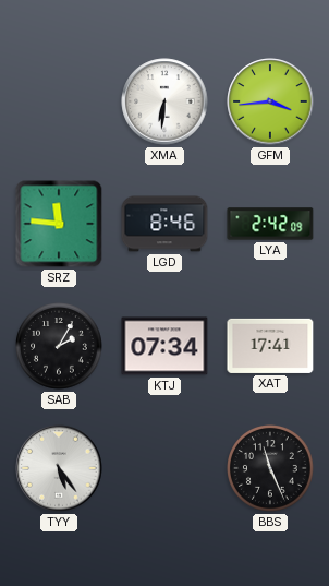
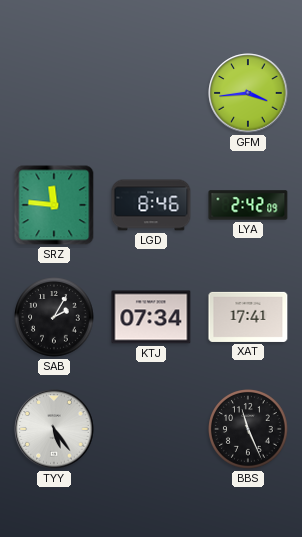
XMA: 6:31 -> none
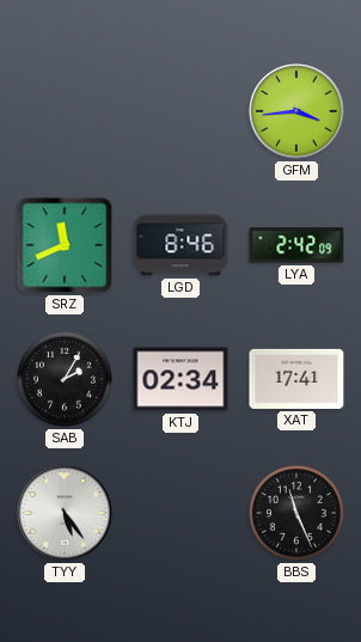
SRZ: 11:46 -> 11:41
KTJ: 07:34 -> 02:34
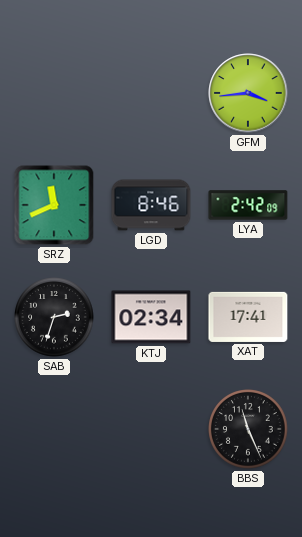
SAB: 2:05 -> 2:33
TYY: 5:24 -> none
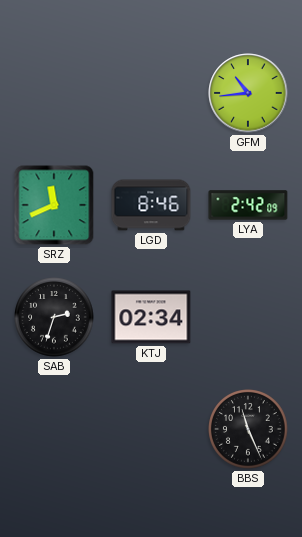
GFM: 3:44 -> 10:44
XAT: 17:41 -> none
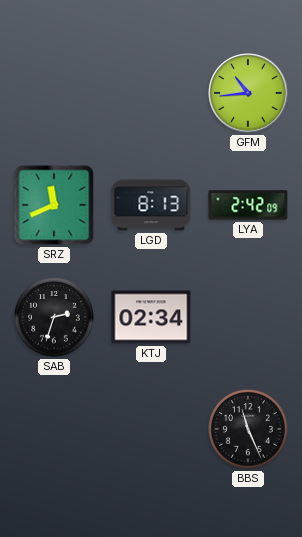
LGD: 8:46 -> 8:13
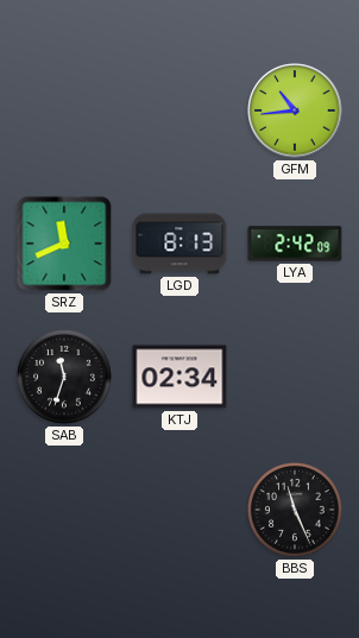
SAB: 2:33 -> 11:33
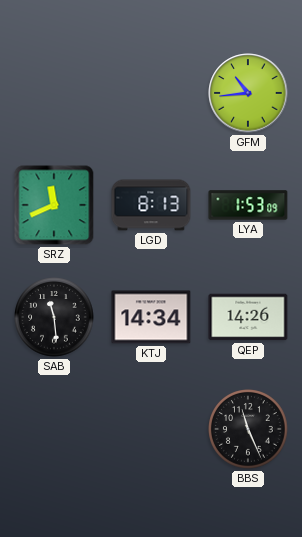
LYA: 2:42 -> 1:53
SAB: 11:33 -> 11:29
KTJ: 02:34 -> 14:34
QEP: none -> 14:26
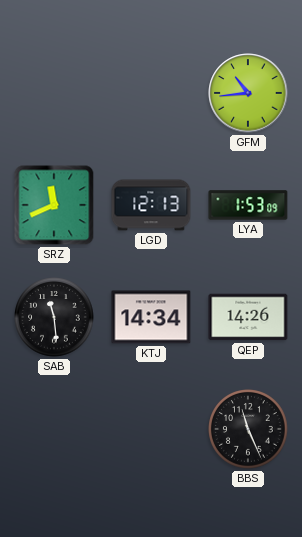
LGD: 8:13 -> 12:13
